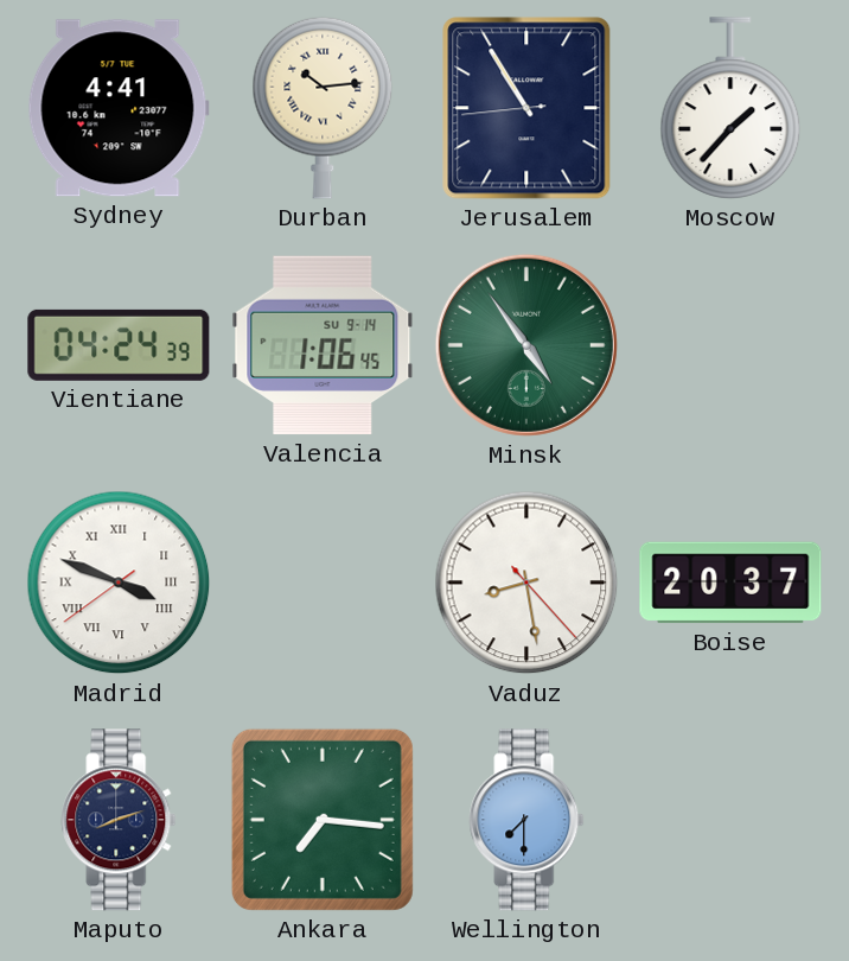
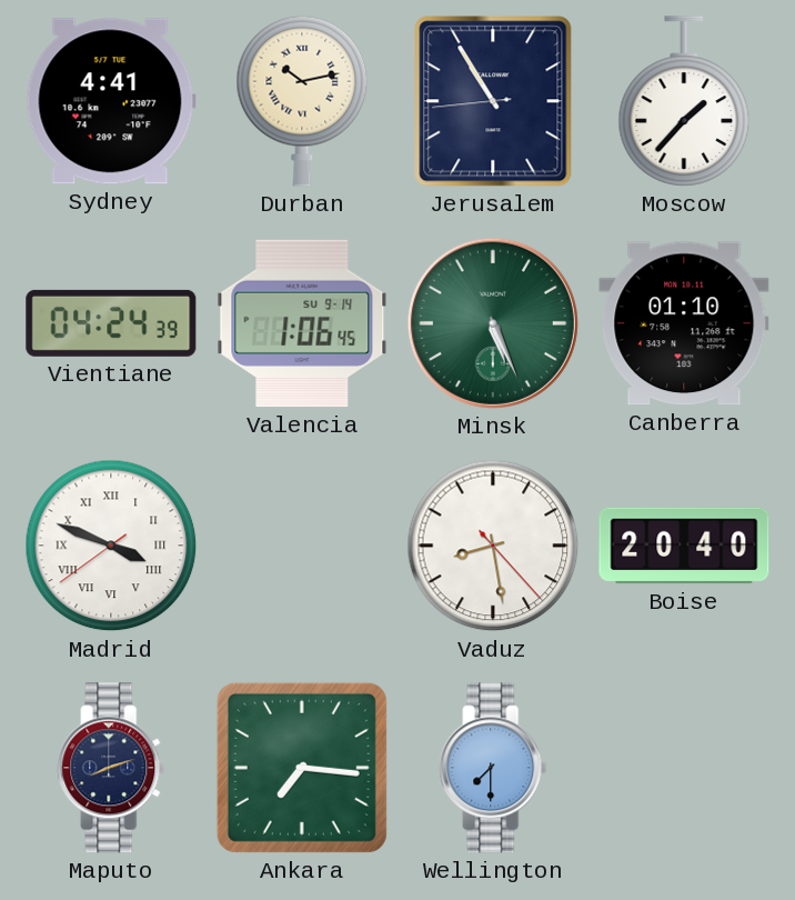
Durban: 10:14 -> 10:13
Minsk: 4:54 -> 5:26
Canberra: none -> 01:10
Boise: 20:37 -> 20:40
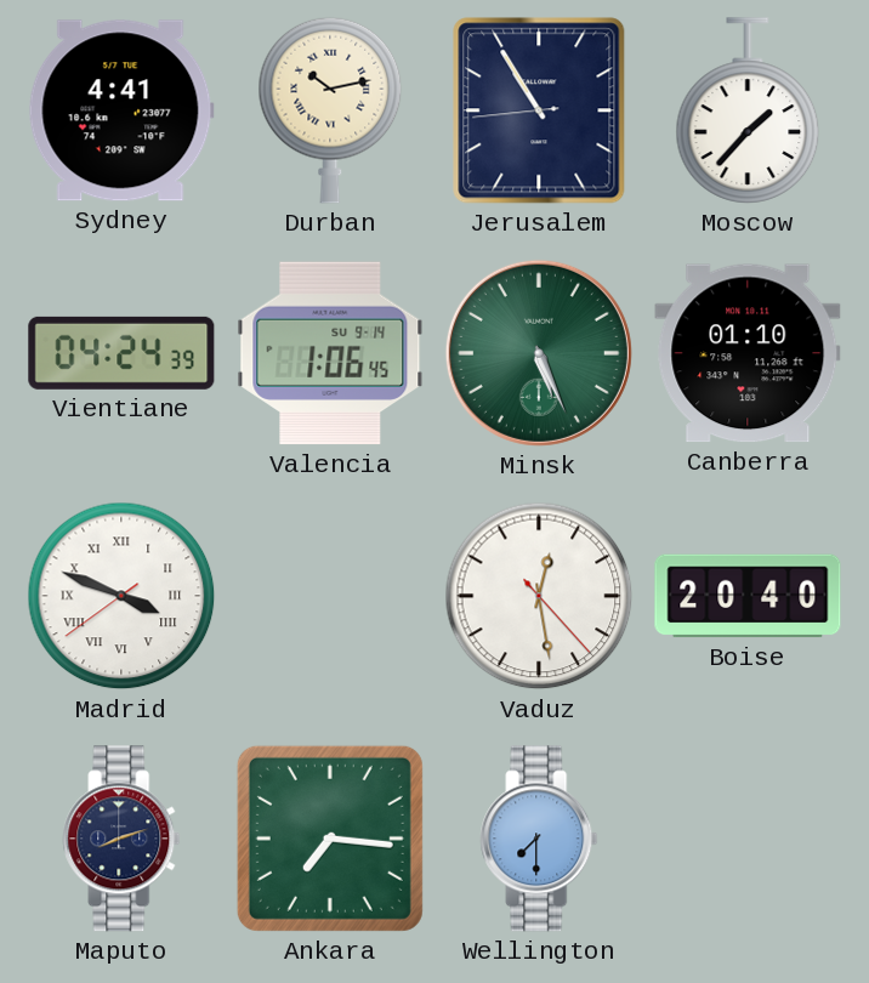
Vaduz: 8:28 -> 12:28
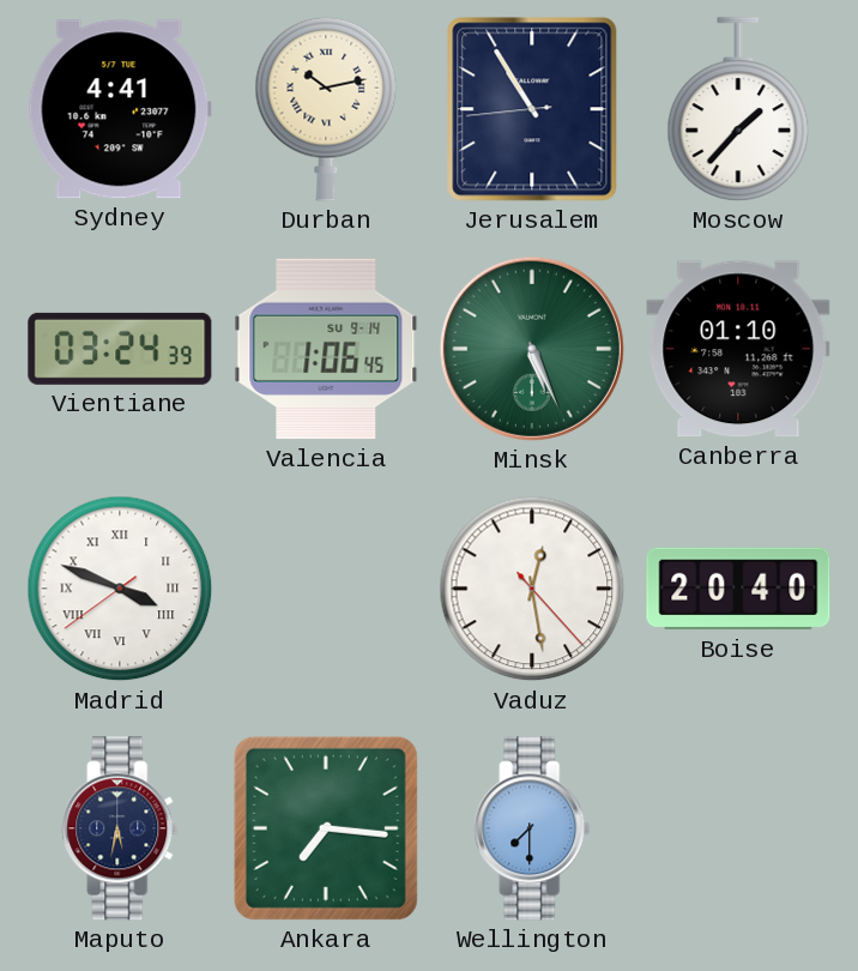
Vientiane: 04:24 -> 03:24
Maputo: 8:12 -> 5:32
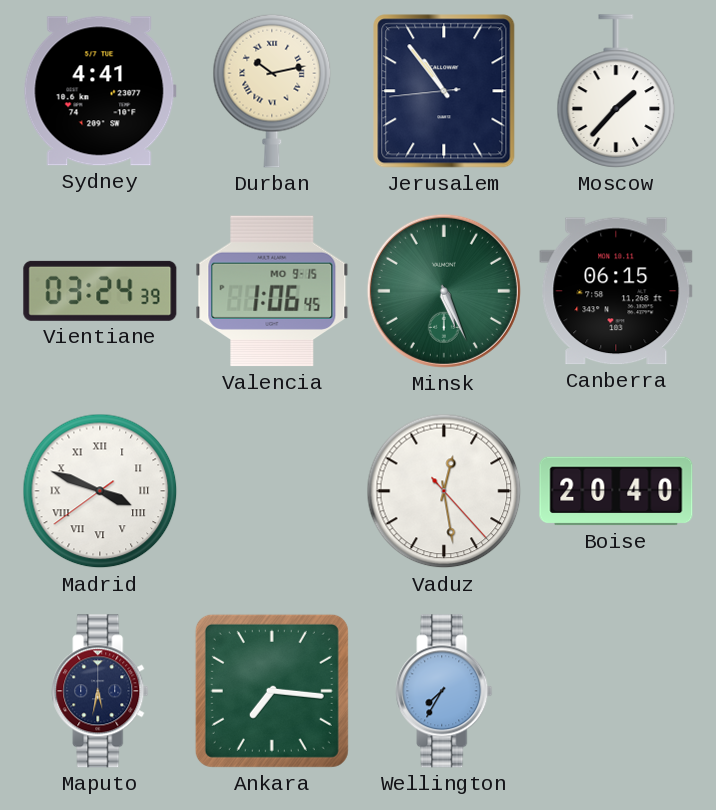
Jerusalem: 10:54 -> 10:53
Valencia date: SU 9-14 -> MO 9-15
Canberra: 01:10 -> 06:15
Wellington: 7:30 -> 7:35
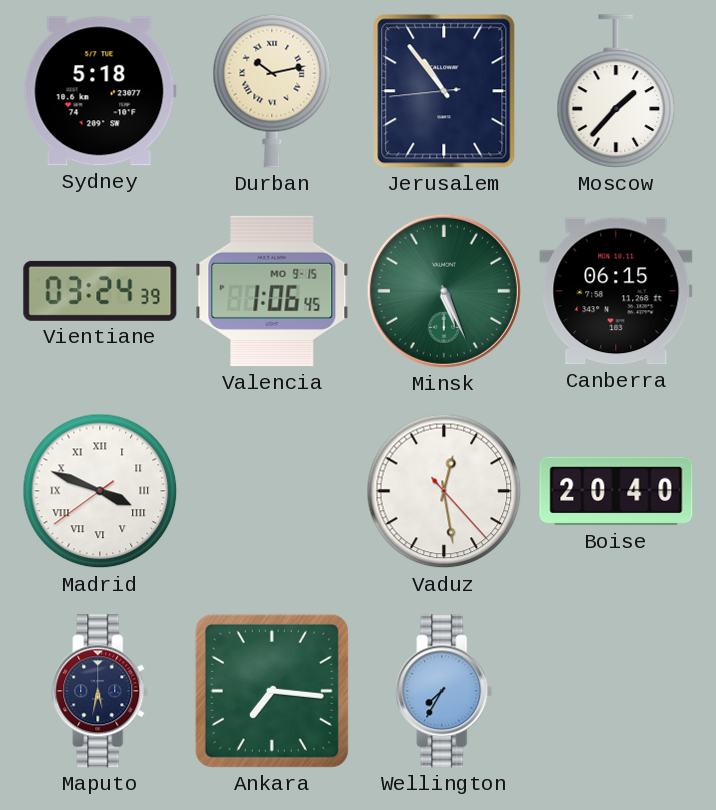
Sydney: 4:41 -> 5:18
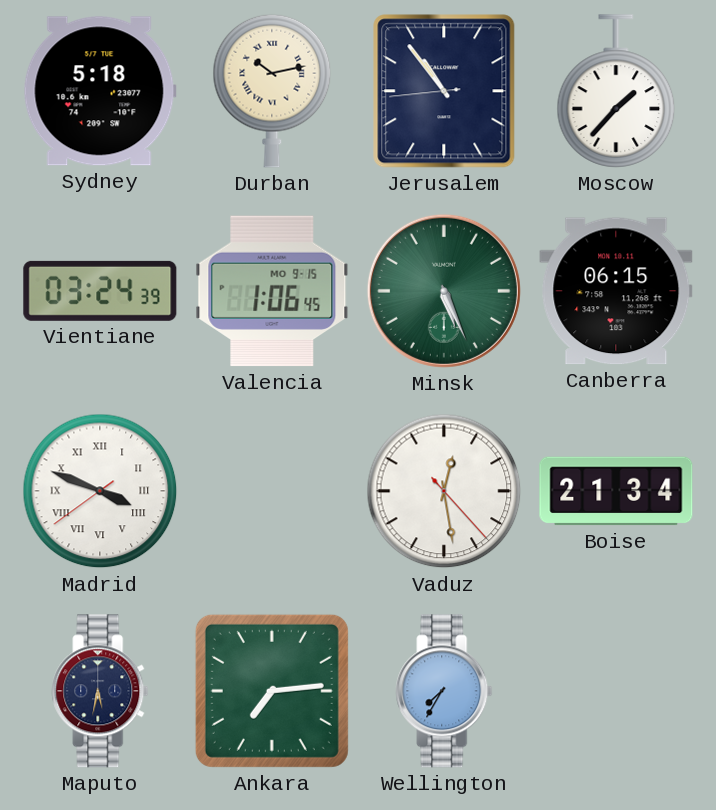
Boise: 20:40 -> 21:34
Ankara: 7:16 -> 7:14
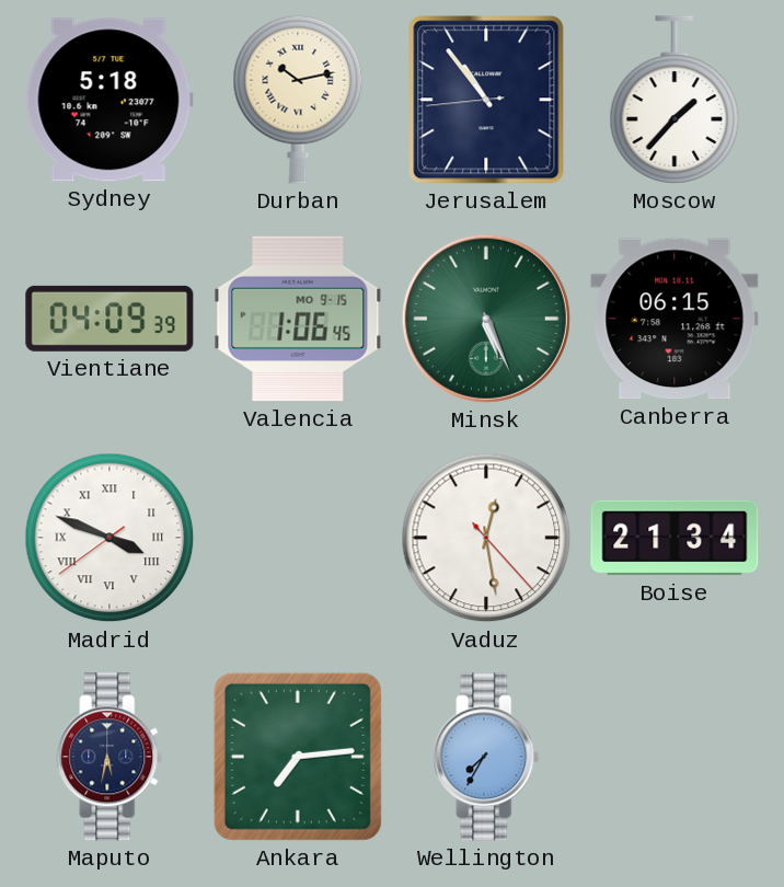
Vientiane: 03:24 -> 04:09
